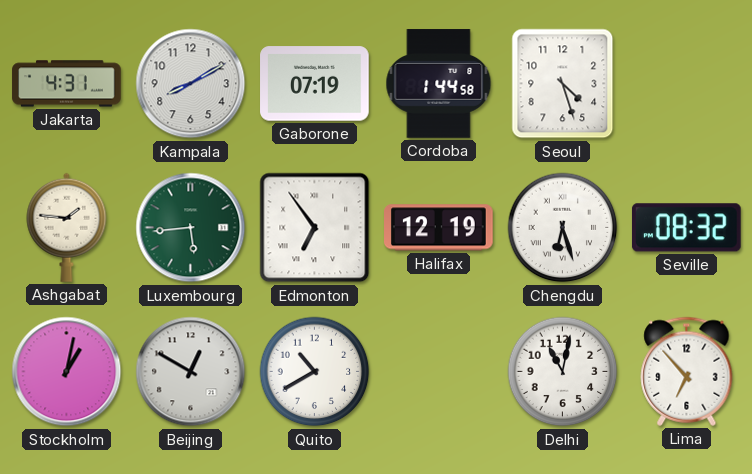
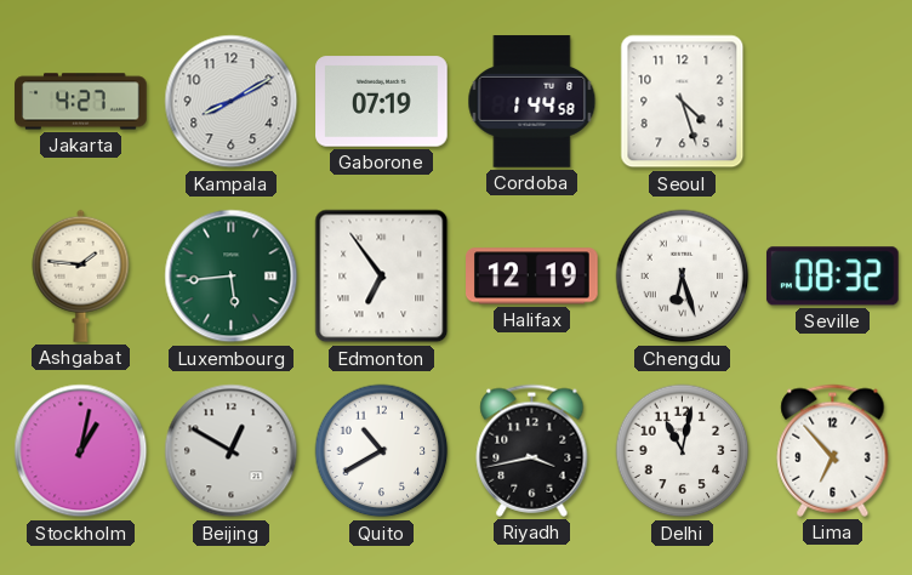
Jakarta: 4:31 -> 4:27
Riyadh: none -> 3:43
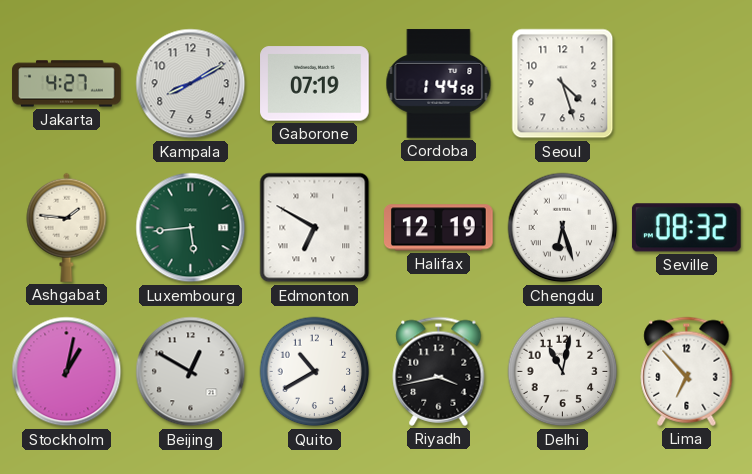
Edmonton: 6:54 -> 6:50
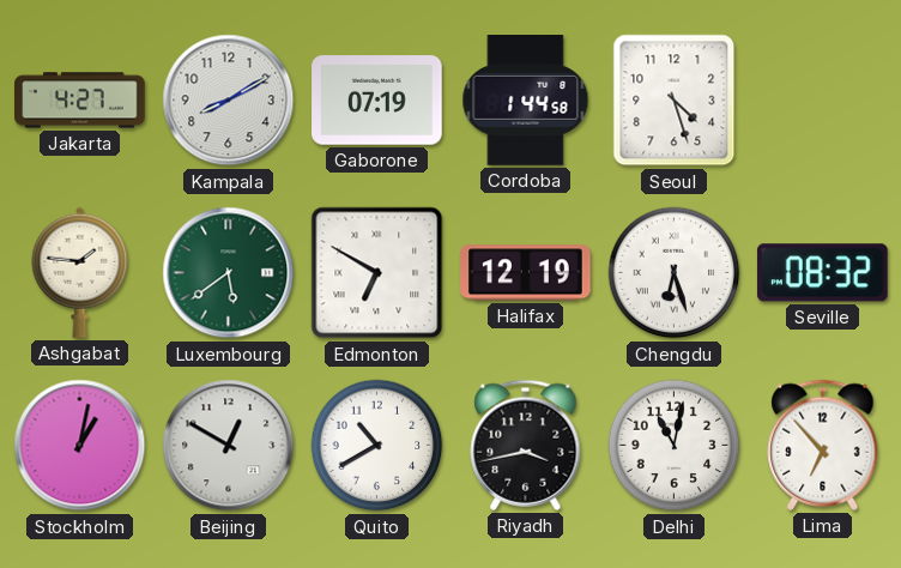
Luxembourg: 5:44 -> 5:39
